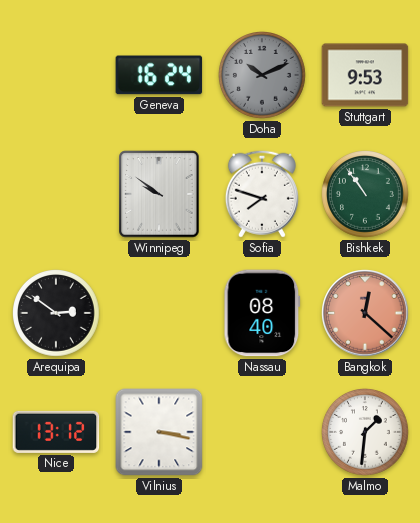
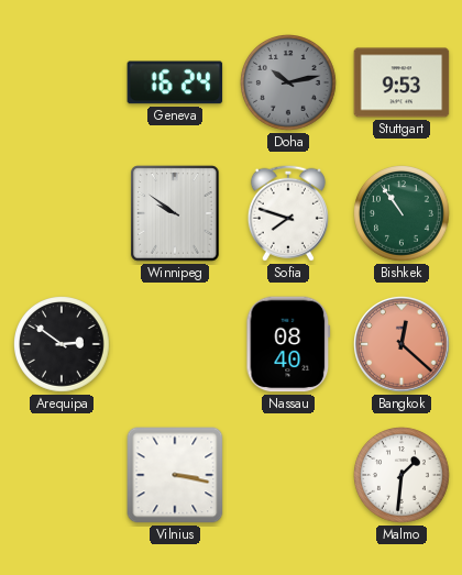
Doha: 10:11 -> 10:13
Nice: 13:12 -> none
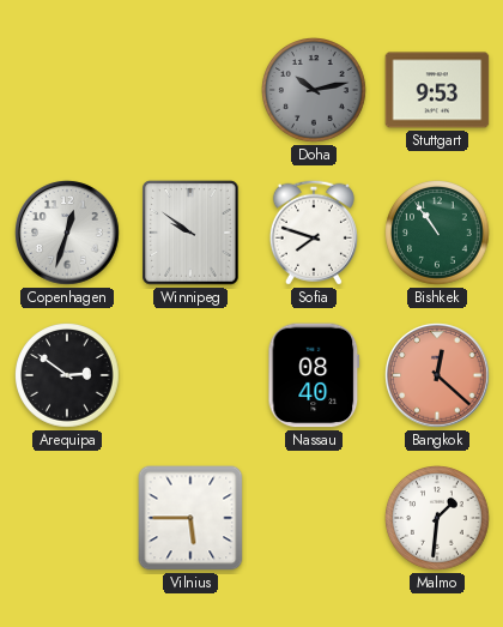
Geneva: 16:24 -> none
Copenhagen: none -> 12:33
Vilnius: 3:17 -> 5:45
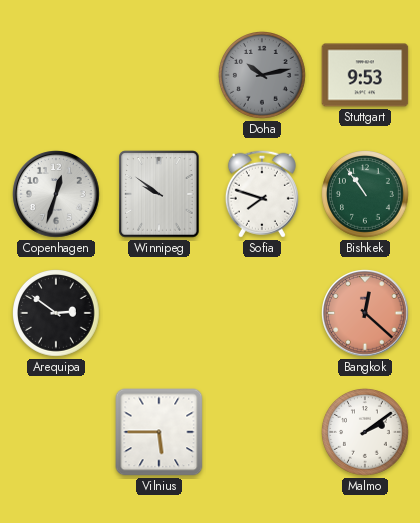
Nassau: 08:40 -> none
Malmo: 1:31 -> 2:09
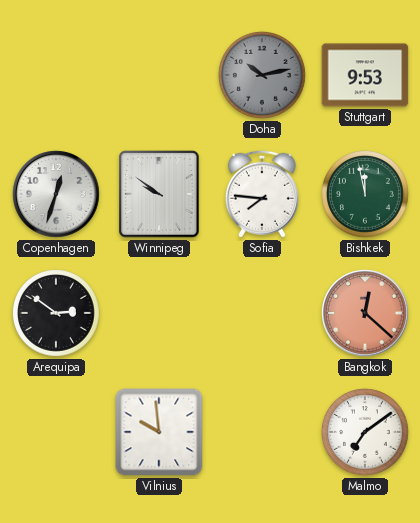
Sofia: 7:48 -> 7:46
Bishkek: 10:54 -> 11:58
Vilnius: 5:45 -> 9:59
Malmo: 2:09 -> 7:09
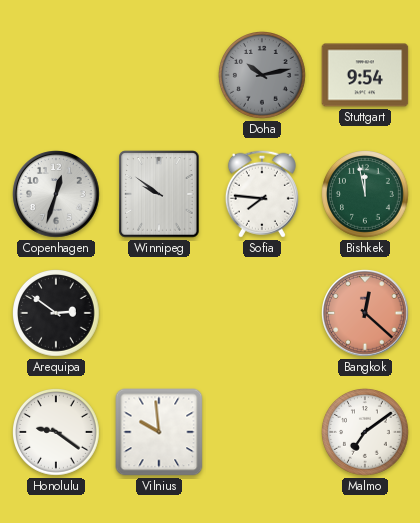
Stuttgart: 9:53 -> 9:54
Honolulu: none -> 9:21
